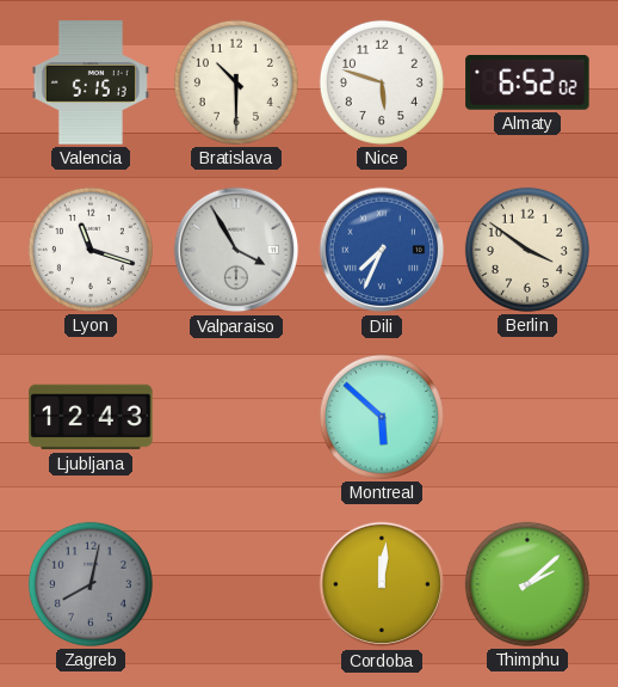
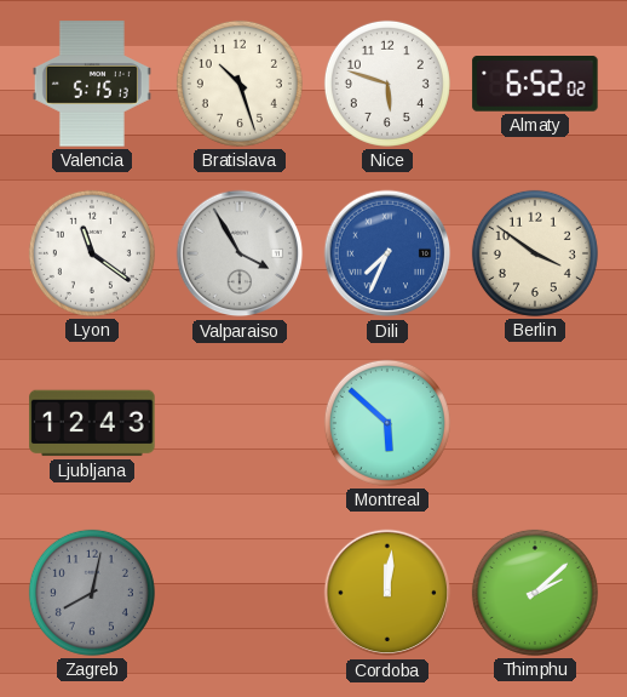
Bratislava: 10:30 -> 10:27
Lyon: 11:18 -> 11:21
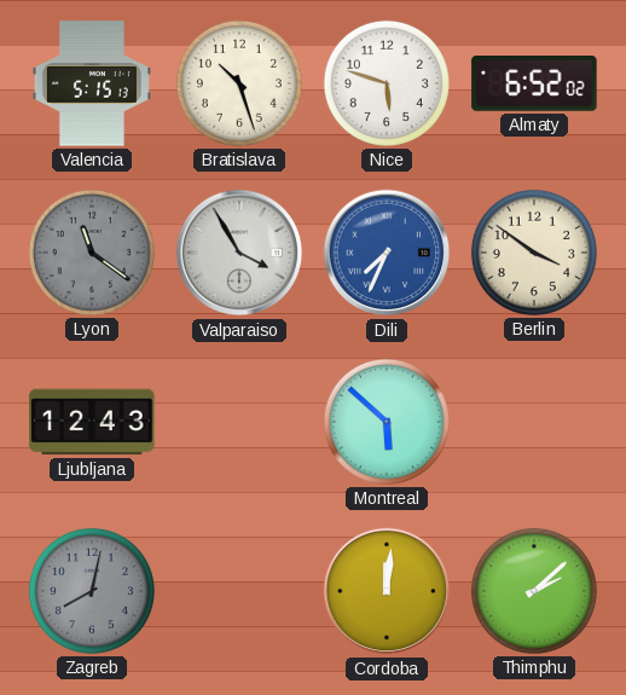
Lyon dial: white -> grey
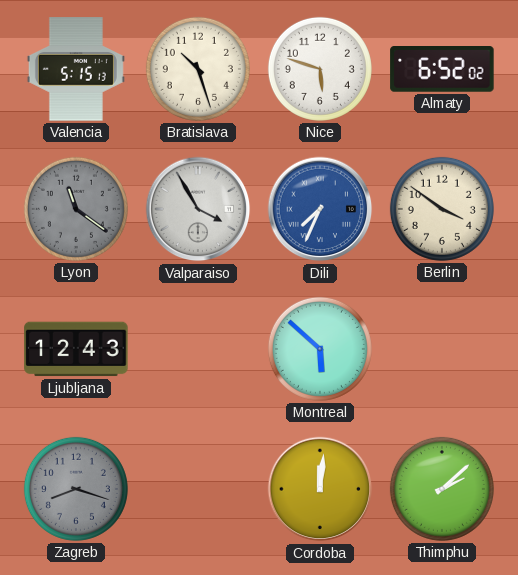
Zagreb: 8:02 -> 8:18
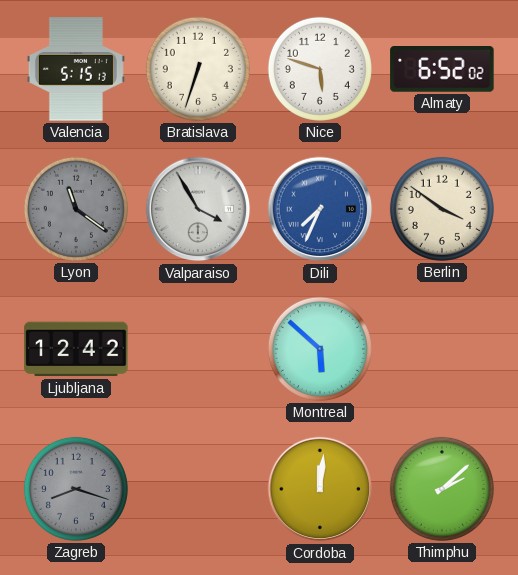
Bratislava: 10:27 -> 6:33
Ljubljana: 12:43 -> 12:42
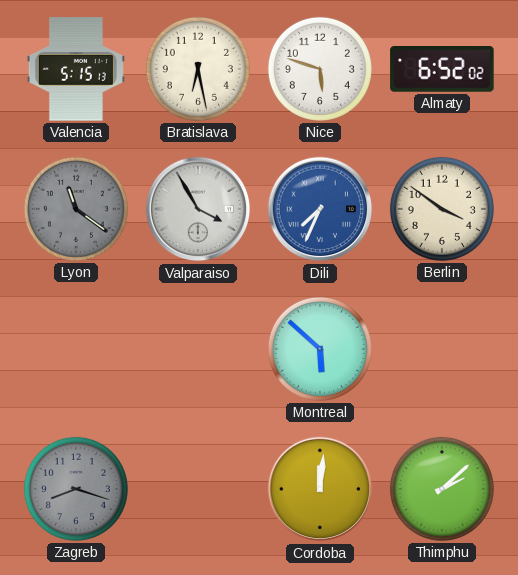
Bratislava: 6:33 -> 6:28
Ljubljana: 12:42 -> none
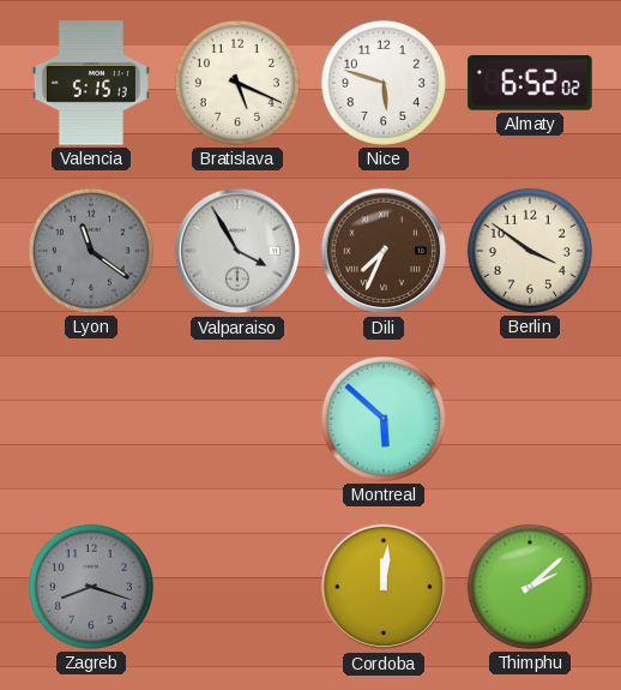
Bratislava: 6:28 -> 5:19
Dili dial: blue -> brown
